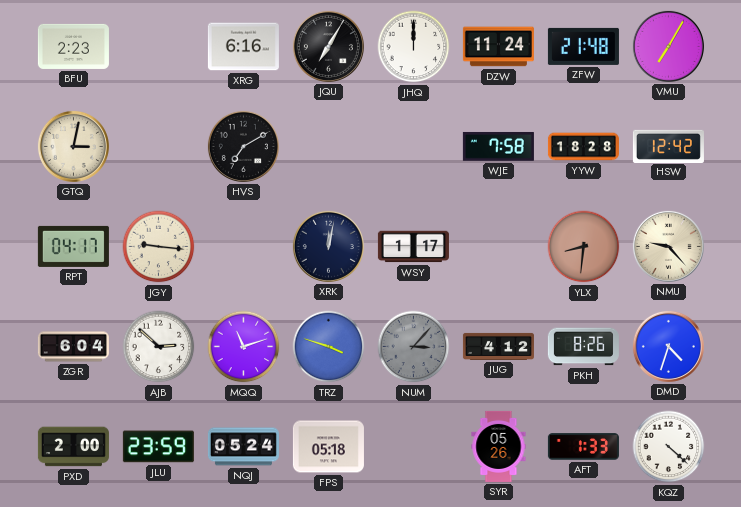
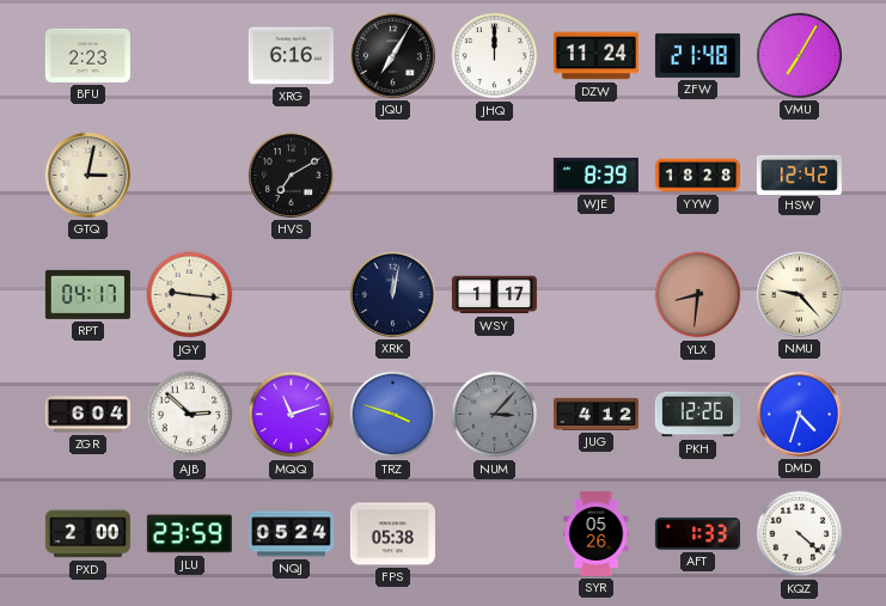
WJE: 7:58 -> 8:39
PKH: 8:26 -> 12:26
FPS: 05:18 -> 05:38
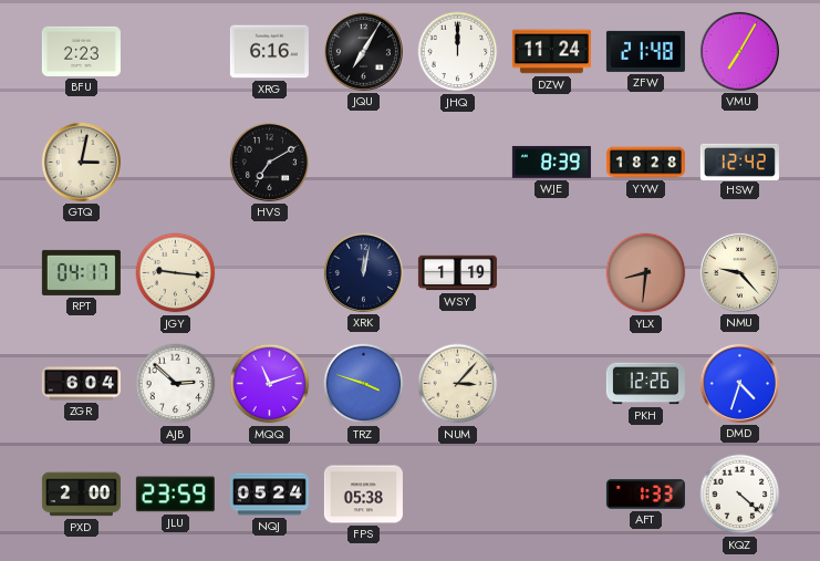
WSY: 1:17 -> 1:19
NUM dial: grey -> cream
JUG: 4:12 -> none
SYR: 05:26 -> none
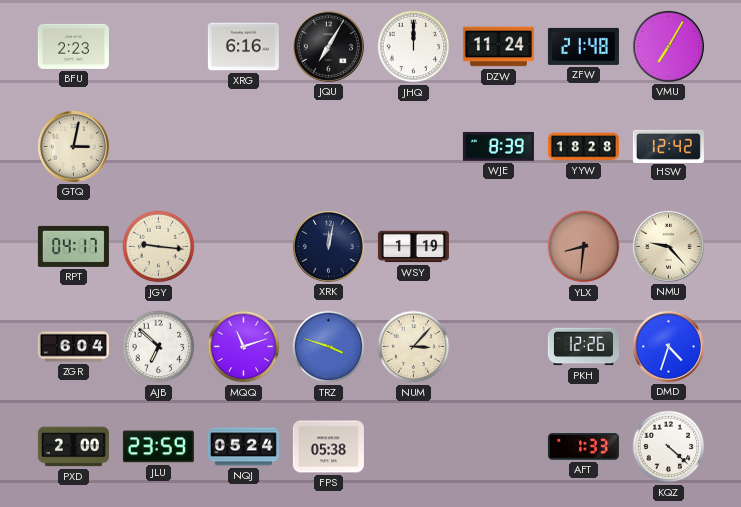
HVS: 7:10 -> none
AJB: 2:52 -> 6:52
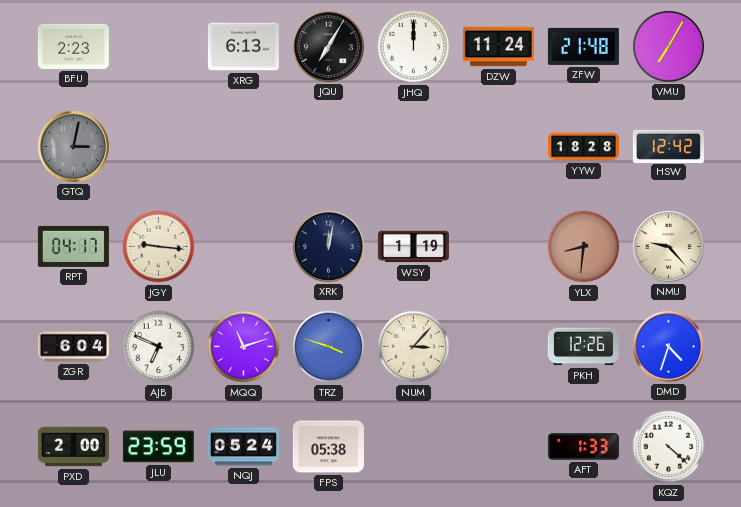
XRG: 6:16 -> 6:13
GTQ dial: cream -> grey
WJE: 8:39 -> none
AJB: 6:52 -> 6:49
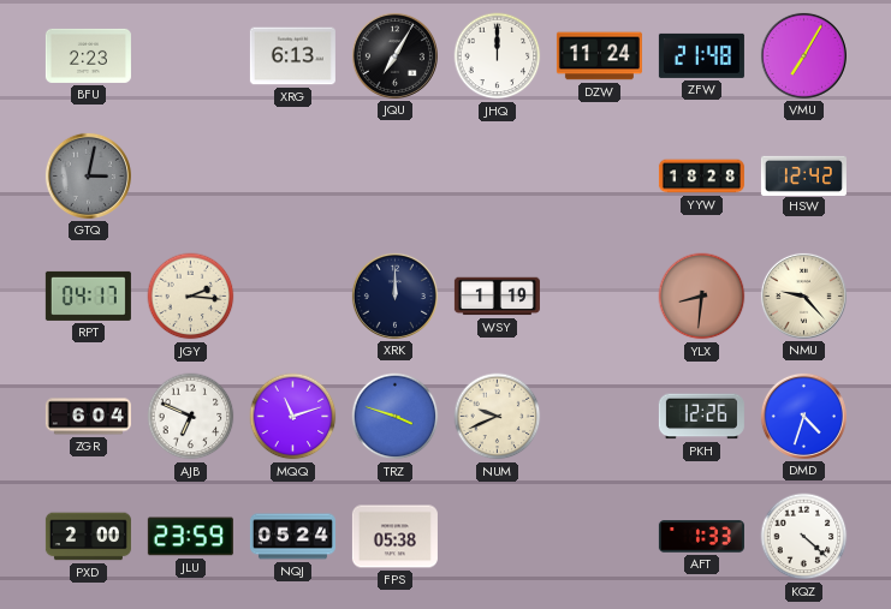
JGY: 9:16 -> 2:16
XRK: 12:02 -> 12:00
NUM: 3:07 -> 9:41
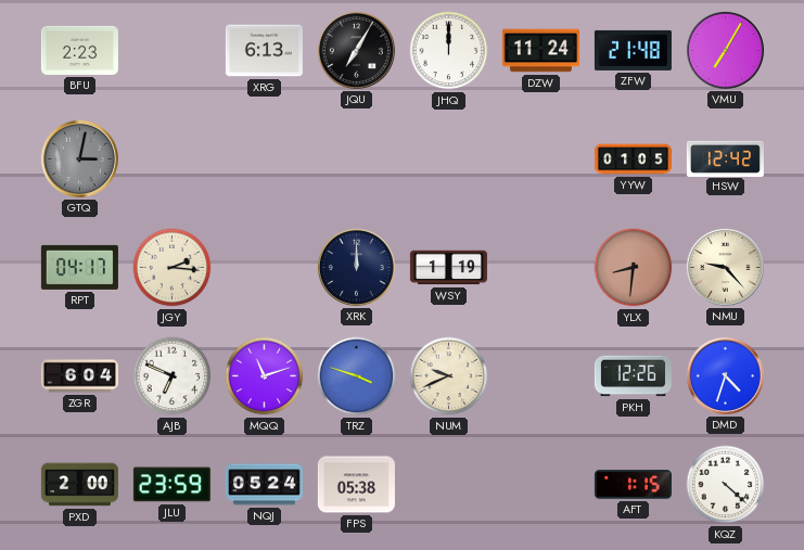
YYW: 18:28 -> 01:05
AFT: 1:33 -> 1:15
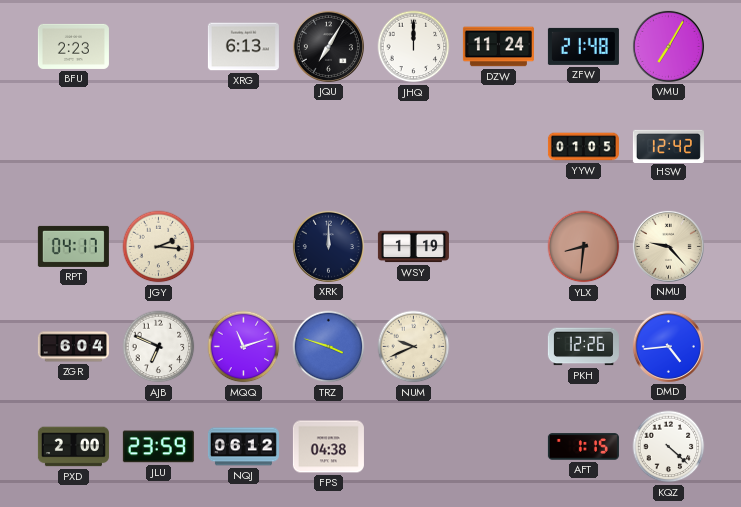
GTQ: 3:02 -> none
DMD: 4:33 -> 4:44
NQJ: 05:24 -> 06:12
FPS: 05:38 -> 04:38
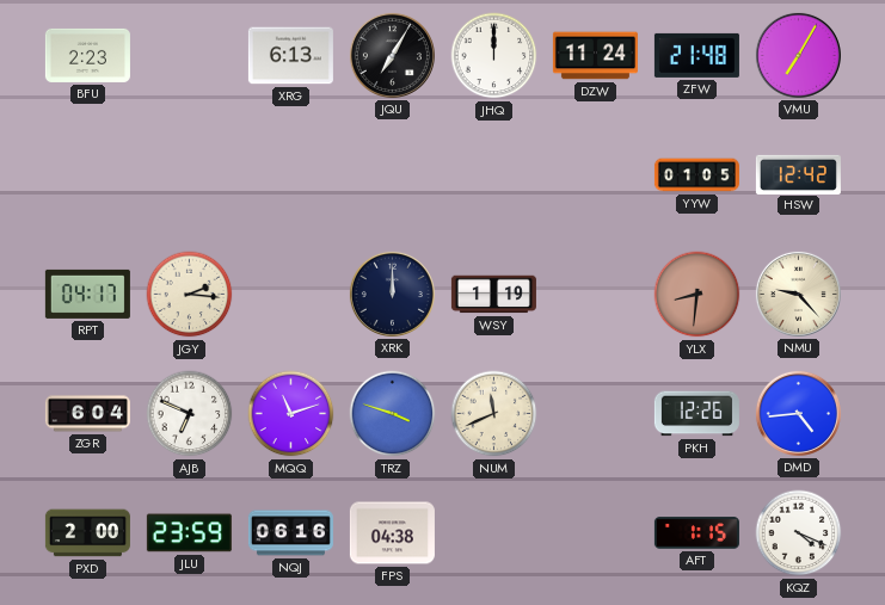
NUM: 9:41 -> 11:41
NQJ: 06:12 -> 06:16
KQZ: 4:22 -> 4:19
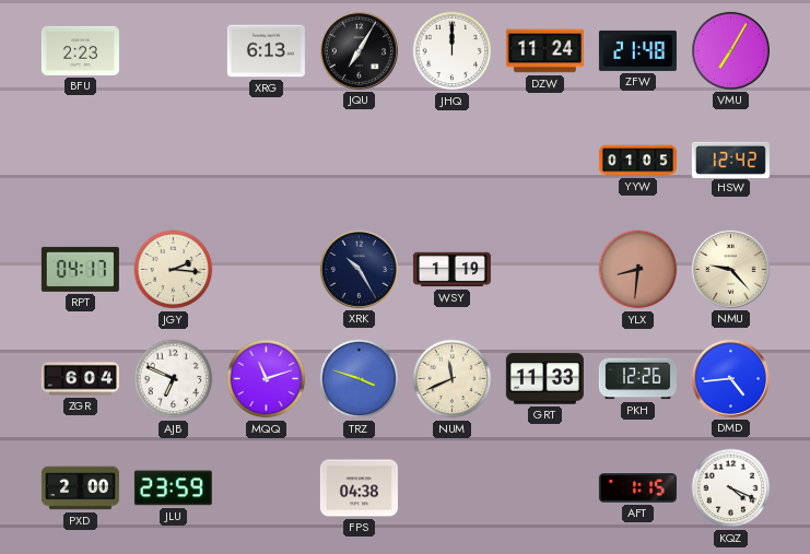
XRK: 12:00 -> 10:25
GRT: none -> 11:33
NQJ: 06:16 -> none
